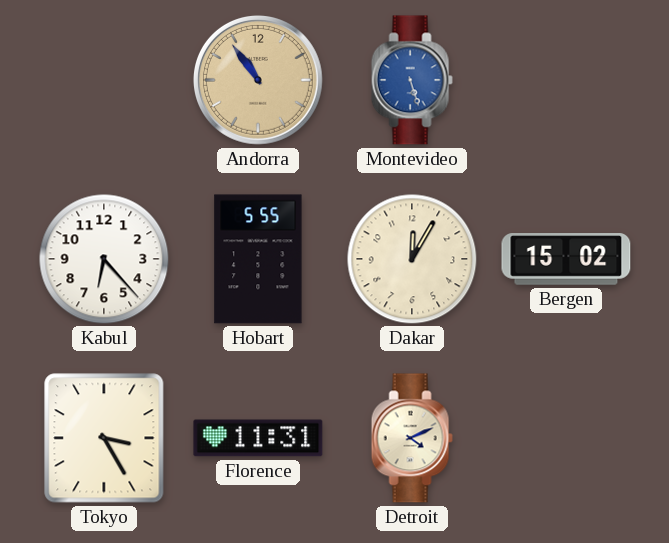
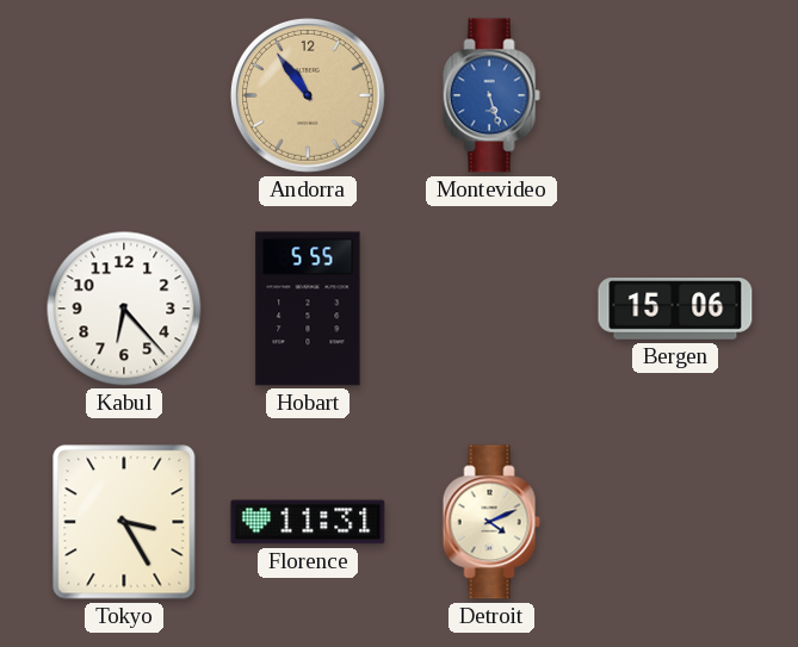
Dakar: 12:05 -> none
Bergen: 15:02 -> 15:06
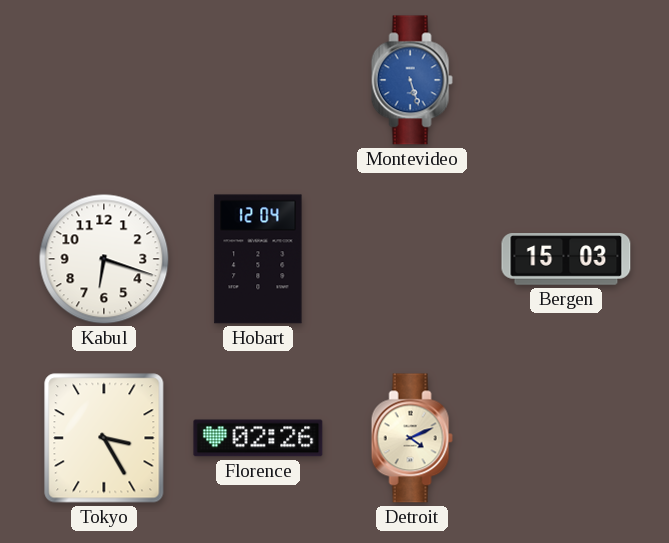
Andorra: 10:54 -> none
Kabul: 6:23 -> 6:18
Hobart: 5:55 -> 12:04
Bergen: 15:06 -> 15:03
Florence: 11:31 -> 02:26
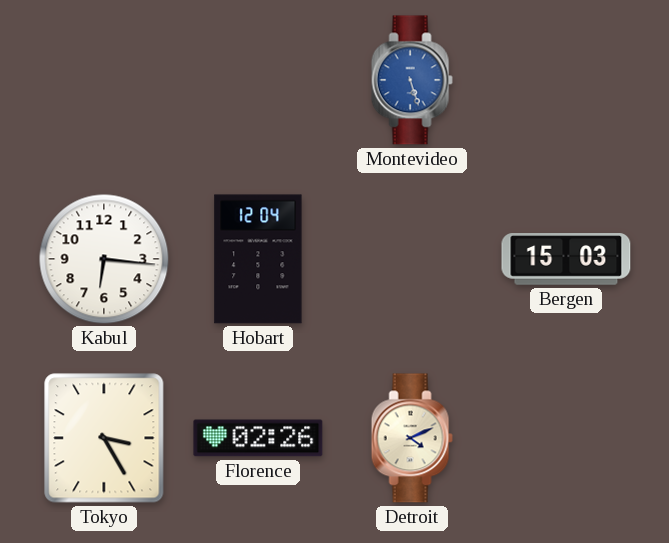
Kabul: 6:18 -> 6:16
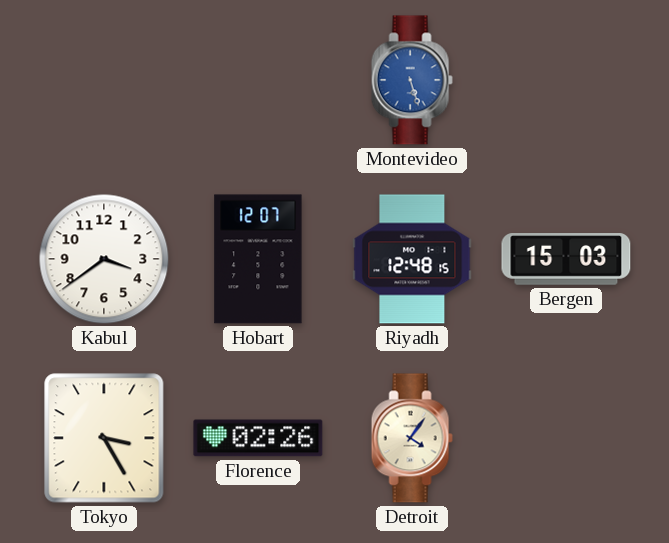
Kabul: 6:16 -> 3:39
Hobart: 12:04 -> 12:07
Riyadh: none -> 12:48
Detroit: 4:11 -> 4:06
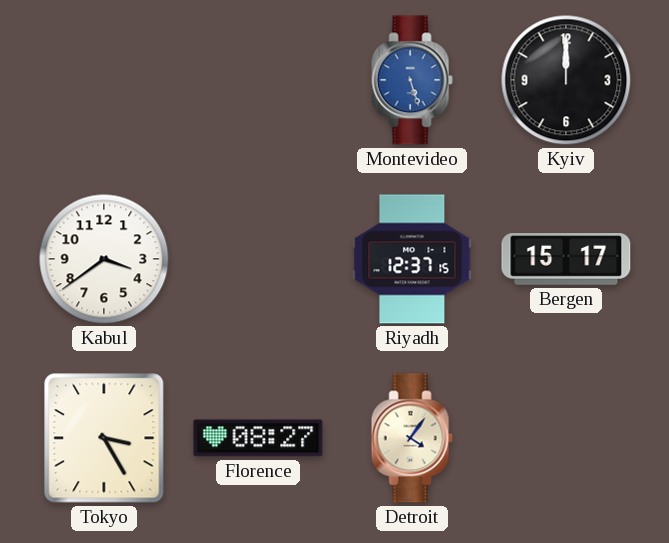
Kyiv: none -> 12:00
Hobart: 12:07 -> none
Riyadh: 12:48 -> 12:37
Bergen: 15:03 -> 15:17
Florence: 02:26 -> 08:27
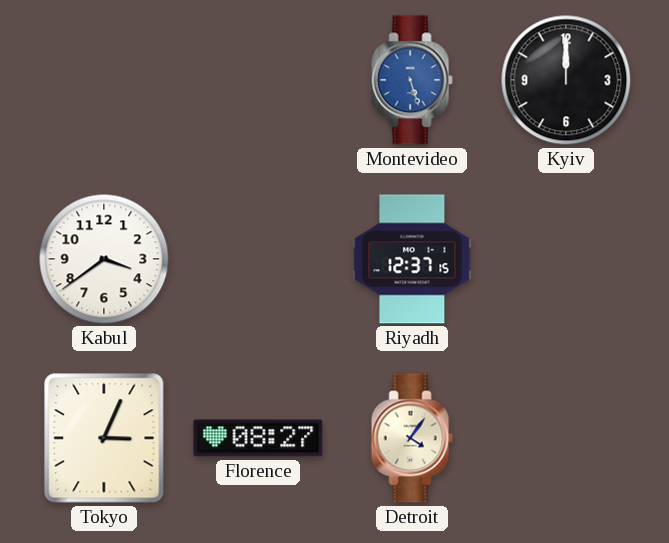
Bergen: 15:17 -> none
Tokyo: 3:25 -> 3:04
